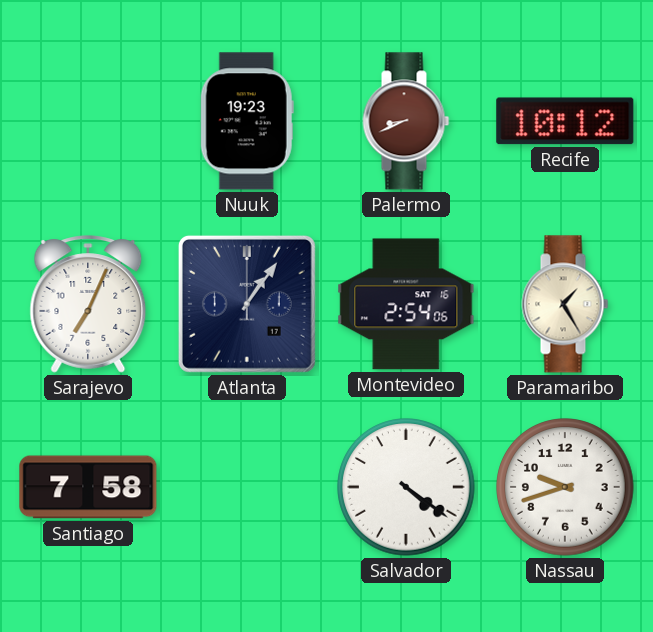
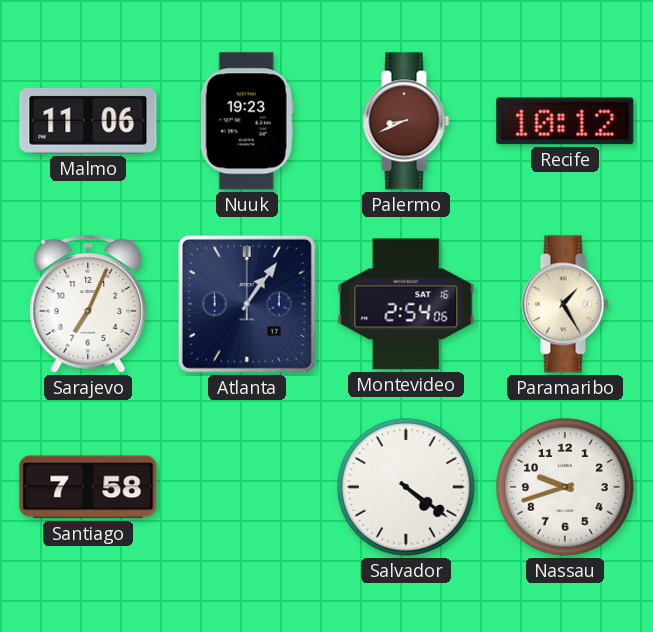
Malmo: none -> 11:06
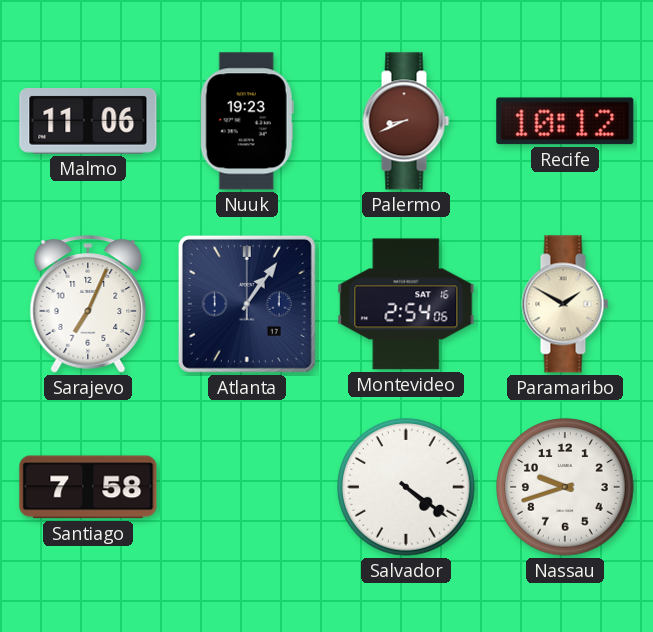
Paramaribo: 1:25 -> 1:50
